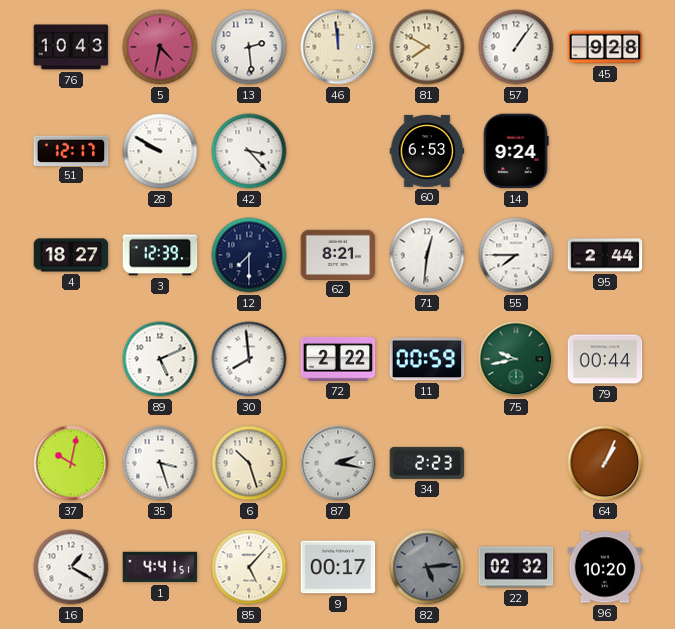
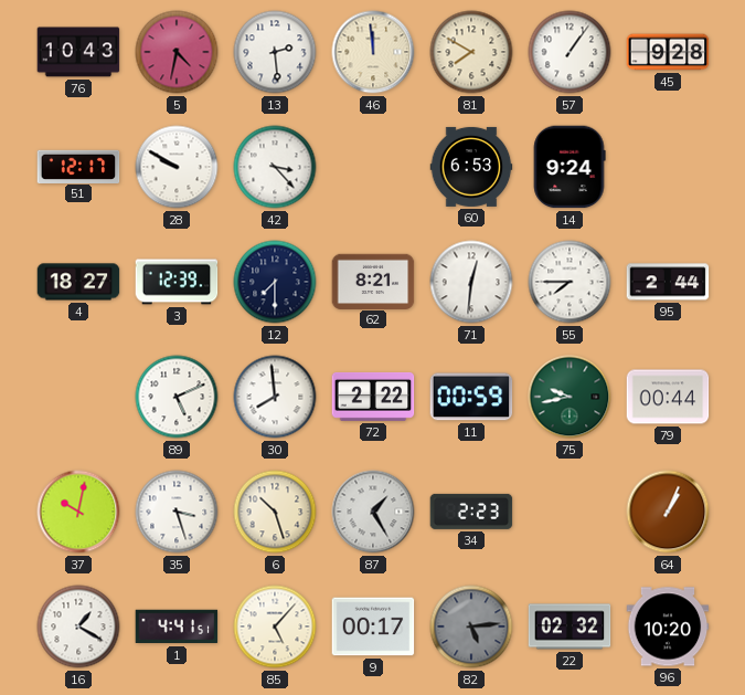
87: 2:17 -> 1:25
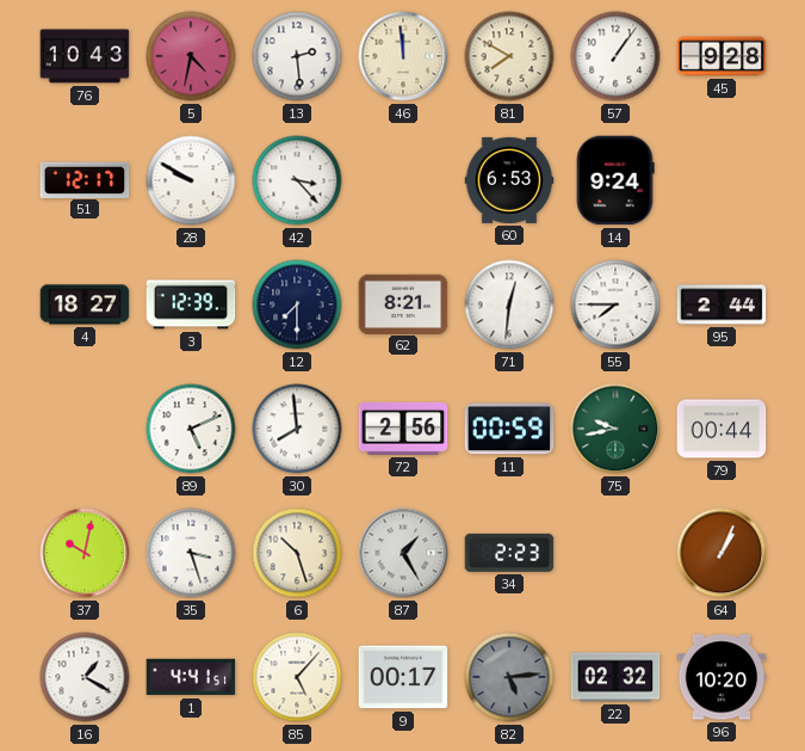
72: 2:22 -> 2:56
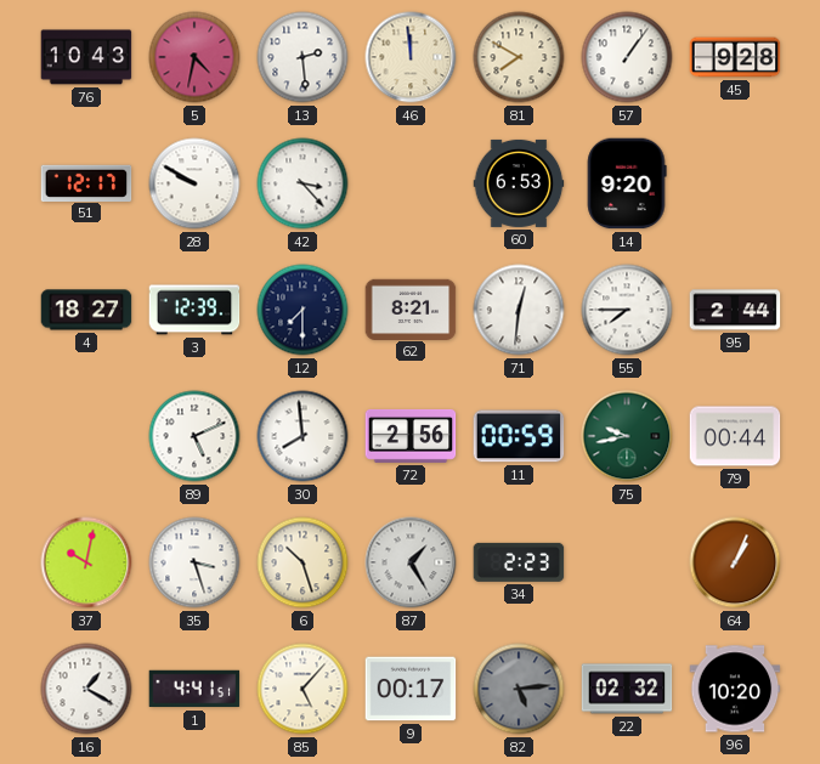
14: 9:24 -> 9:20
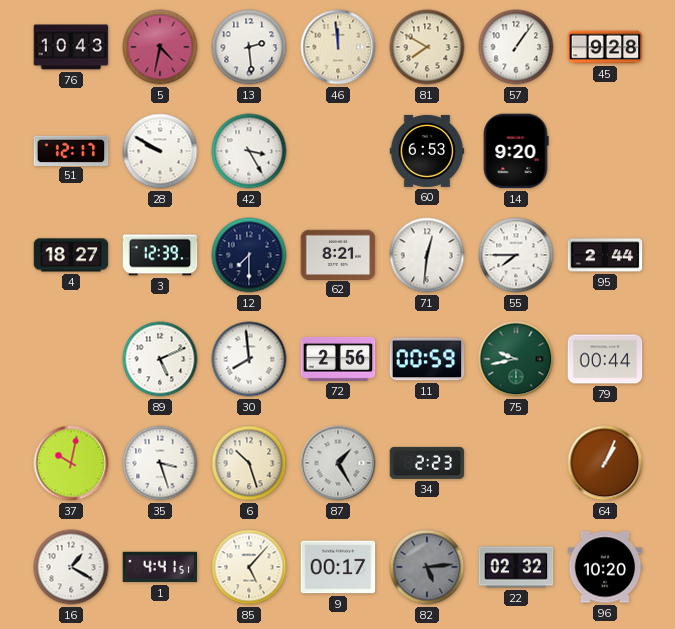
42: 3:23 -> 3:25
